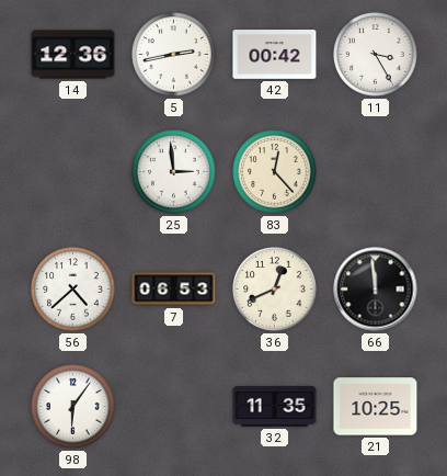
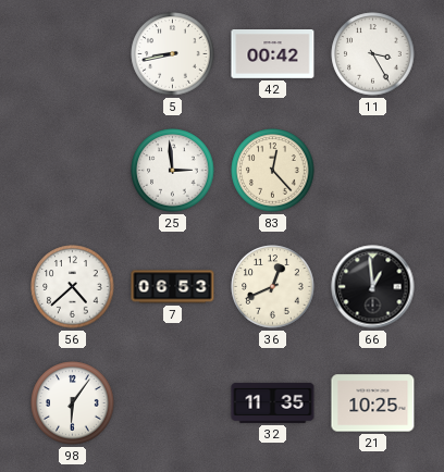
14: 12:36 -> none
5: 2:43 -> 8:43
66: 11:59 -> 12:59
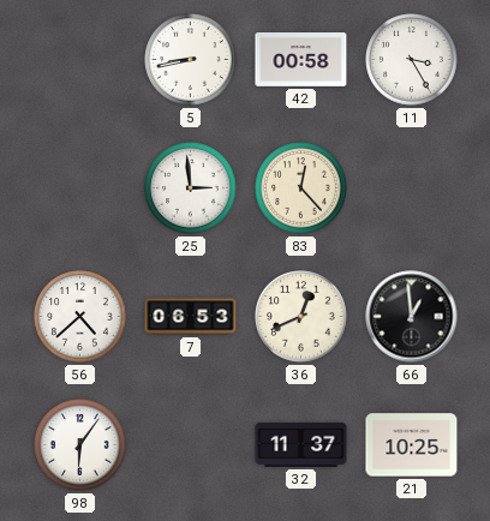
42: 00:42 -> 00:58
32: 11:35 -> 11:37
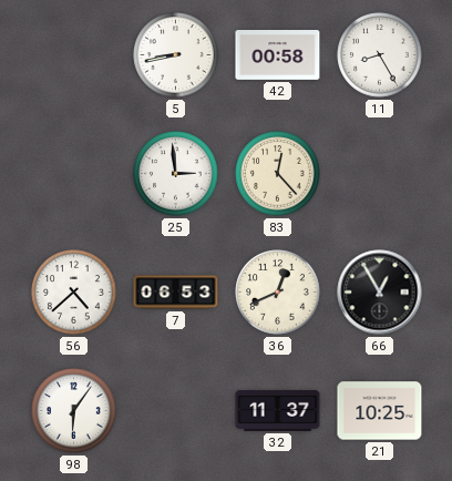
11: 3:25 -> 8:25
66: 12:59 -> 12:55
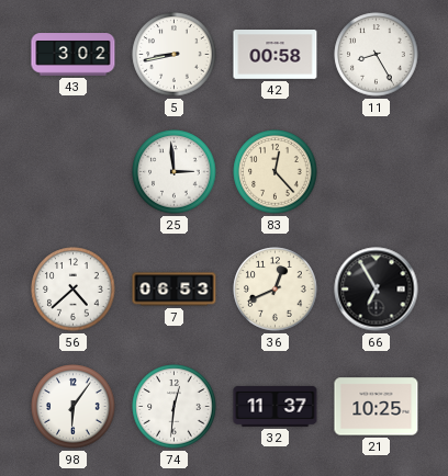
43: none -> 3:02
66: 12:55 -> 6:55
74: none -> 12:31
